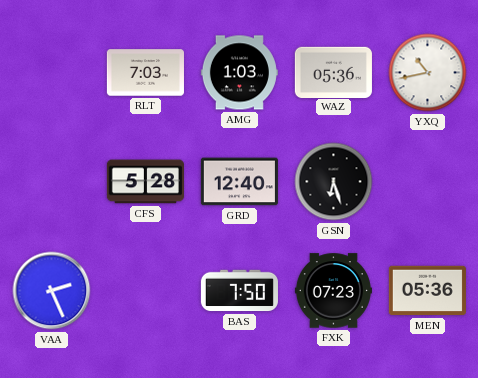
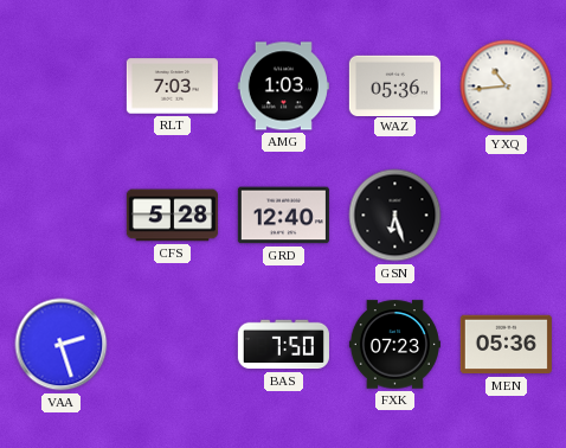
YXQ: 10:43 -> 10:44
VAA: 2:26 -> 2:27
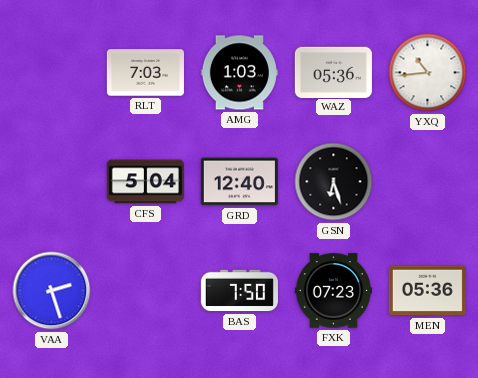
CFS: 5:28 -> 5:04
